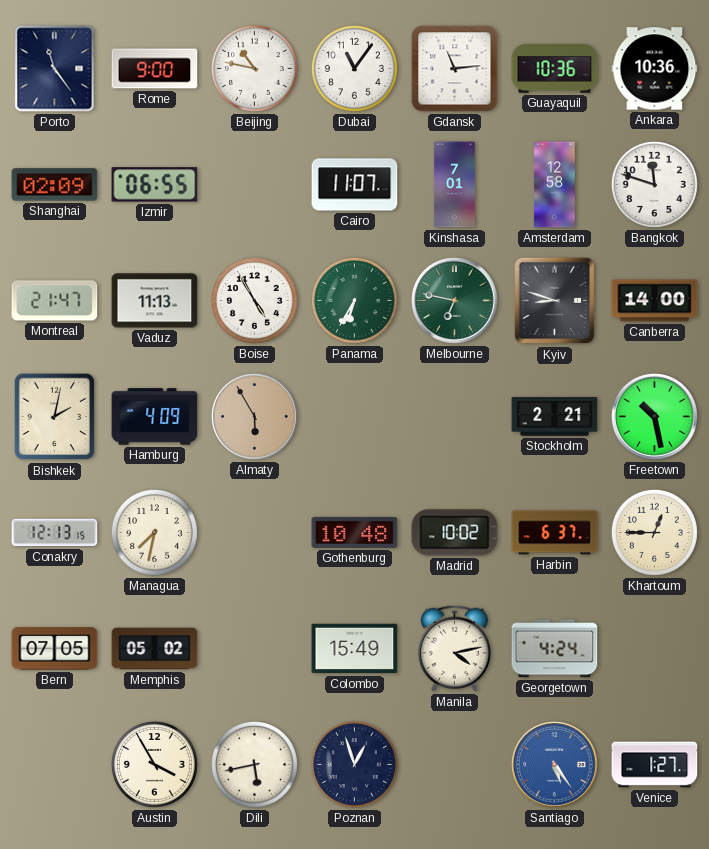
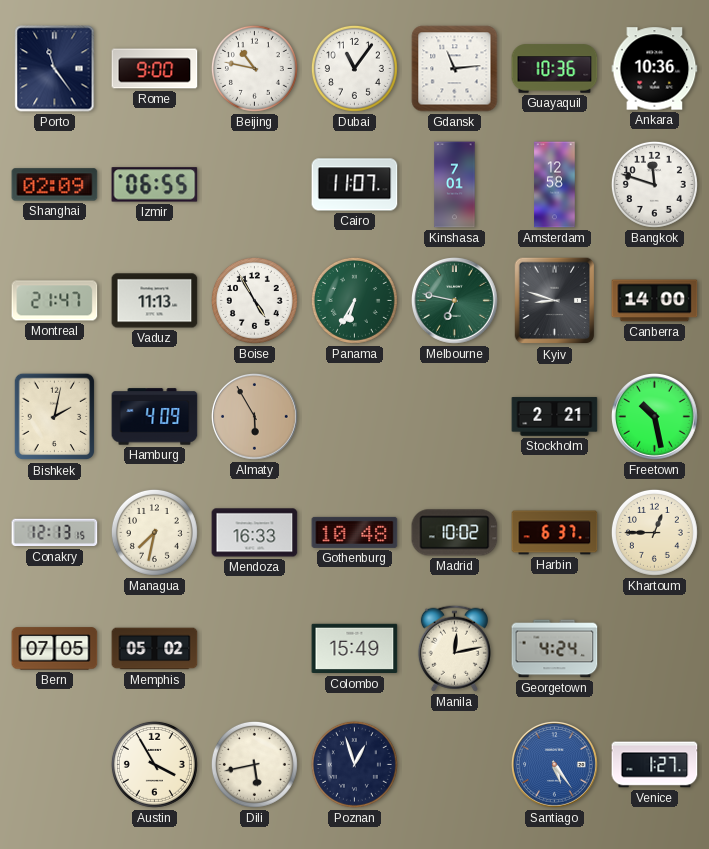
Mendoza: none -> 16:33
Manila: 4:13 -> 12:13
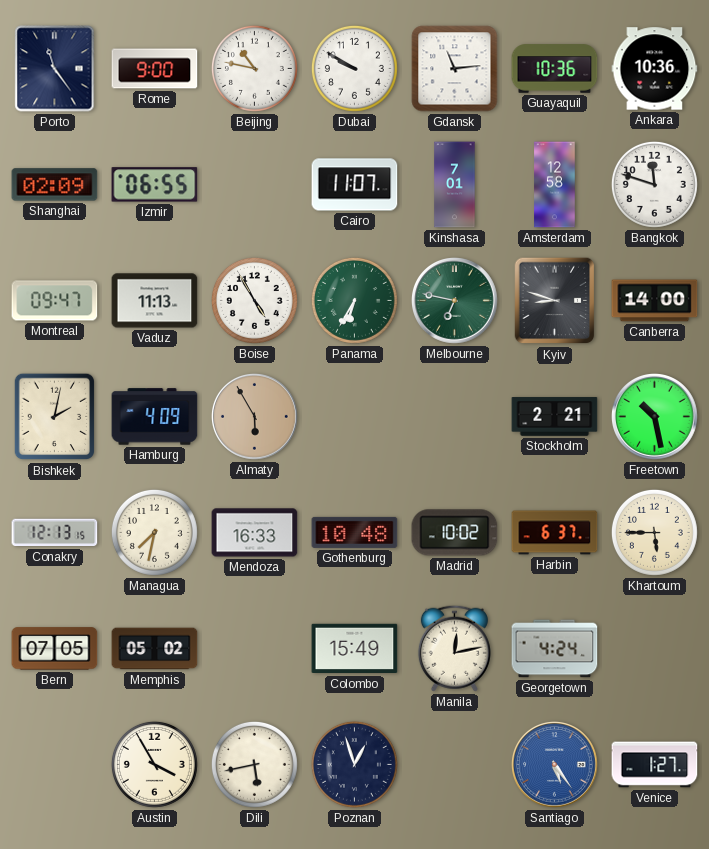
Dubai: 11:06 -> 9:50
Montreal: 21:47 -> 09:47
Khartoum: 12:45 -> 5:45
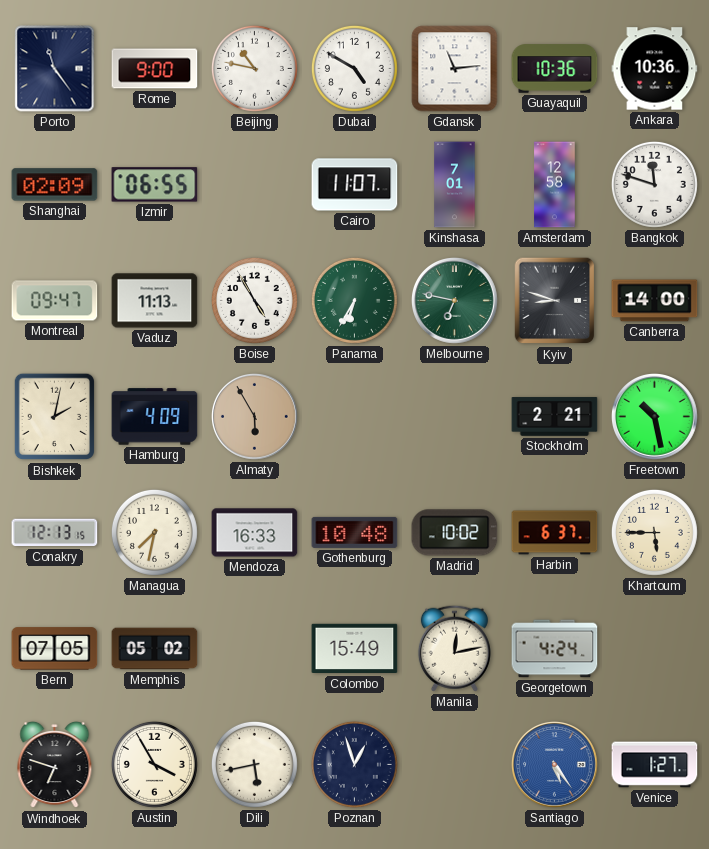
Dubai: 9:50 -> 4:50
Windhoek: none -> 6:48
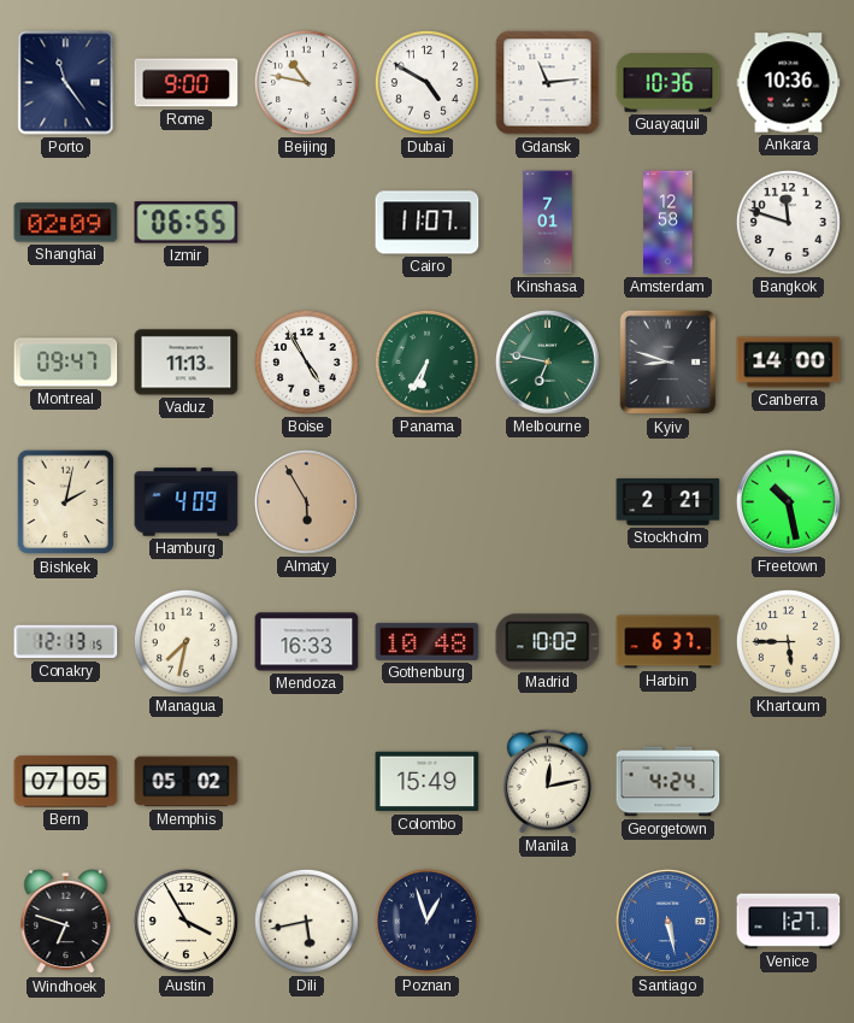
Santiago: 5:24 -> 5:28
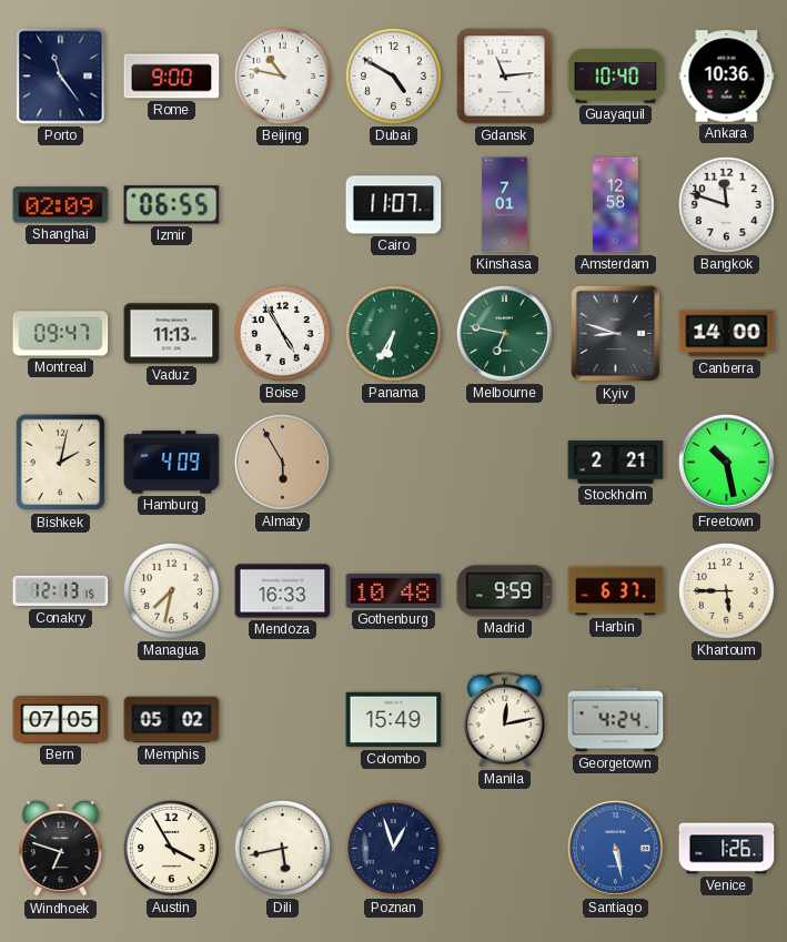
Guayaquil: 10:36 -> 10:40
Madrid: 10:02 -> 9:59
Venice: 1:27 -> 1:26
